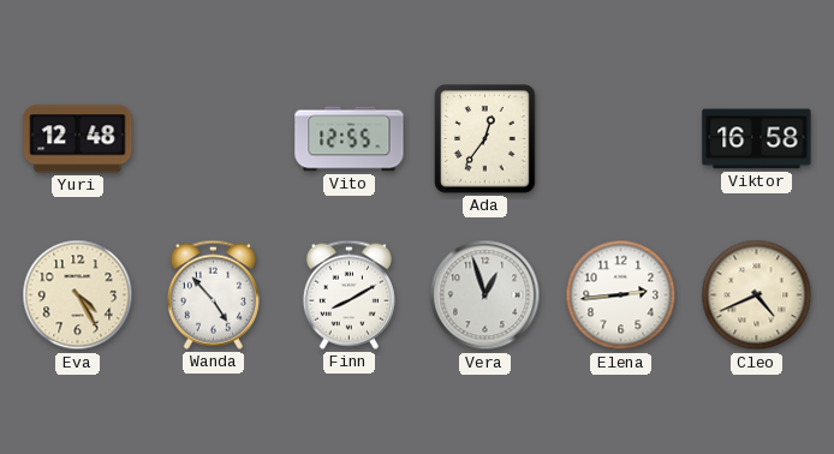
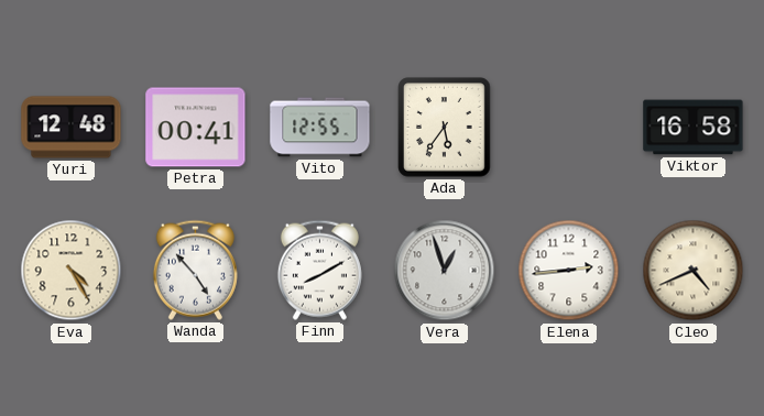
Petra: none -> 00:41
Ada: 12:36 -> 5:36
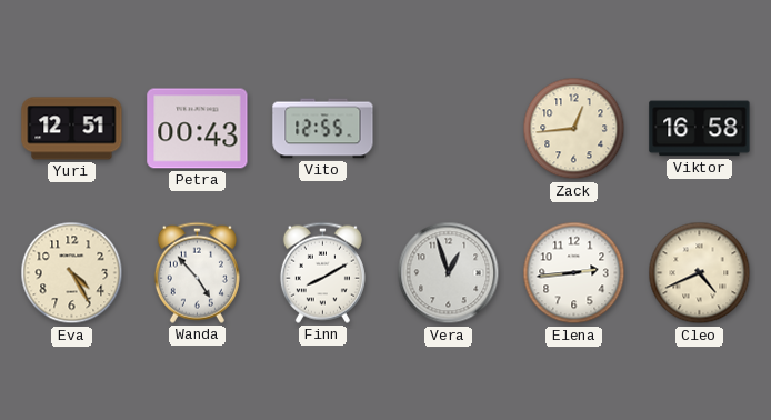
Yuri: 12:48 -> 12:51
Petra: 00:41 -> 00:43
Ada: 5:36 -> none
Zack: none -> 12:44
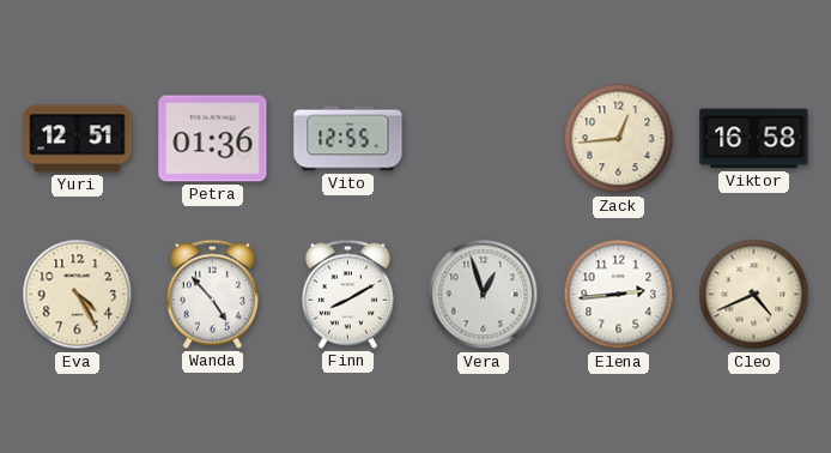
Petra: 00:43 -> 01:36
